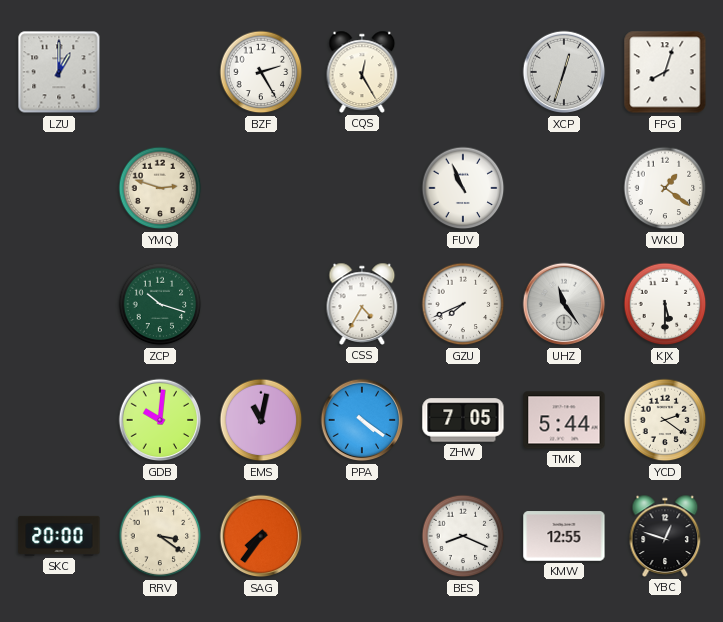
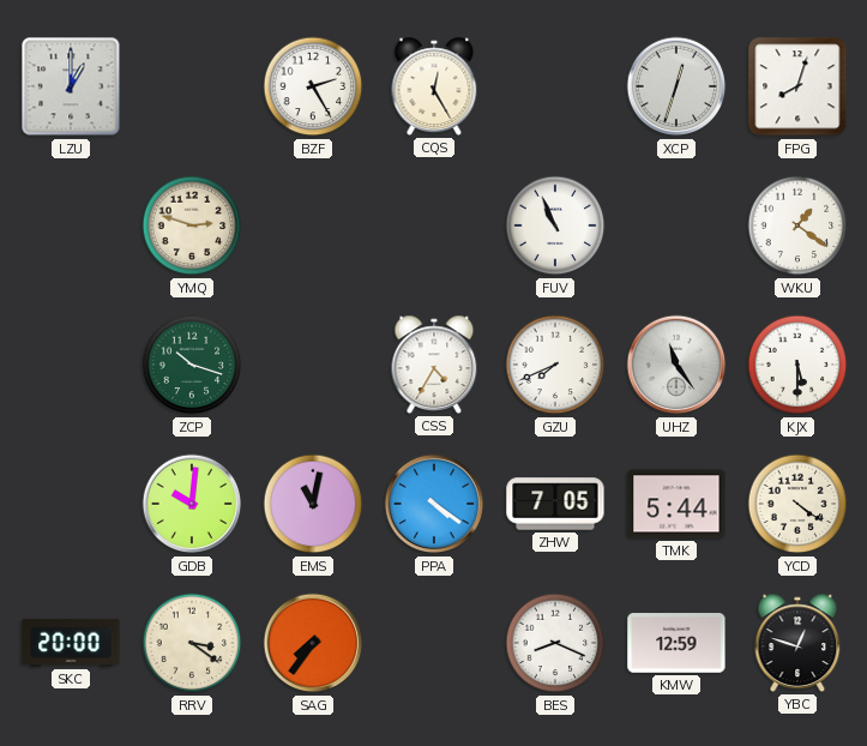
YCD: 2:21 -> 4:21
KMW: 12:55 -> 12:59
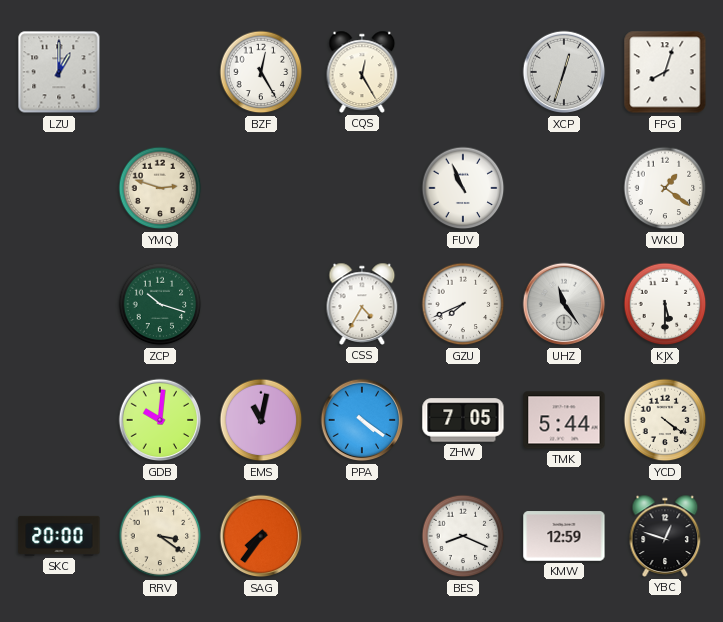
BZF: 2:25 -> 12:25
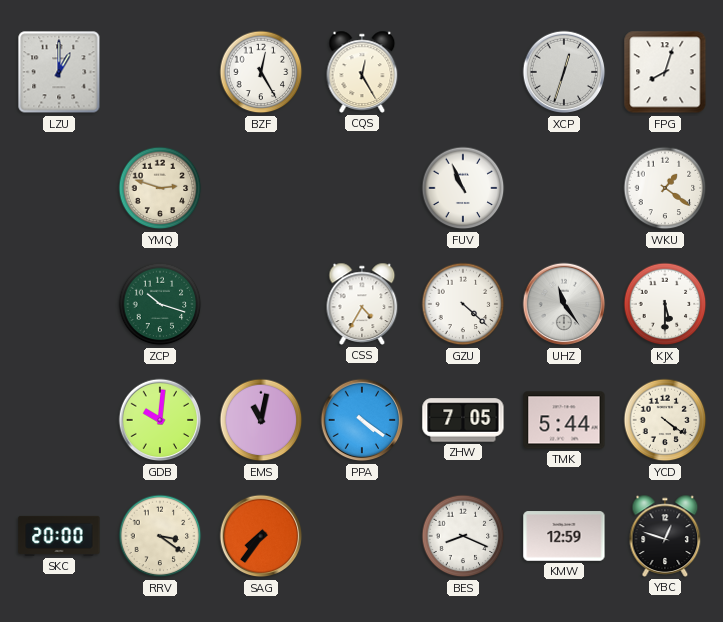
GZU: 7:41 -> 4:22
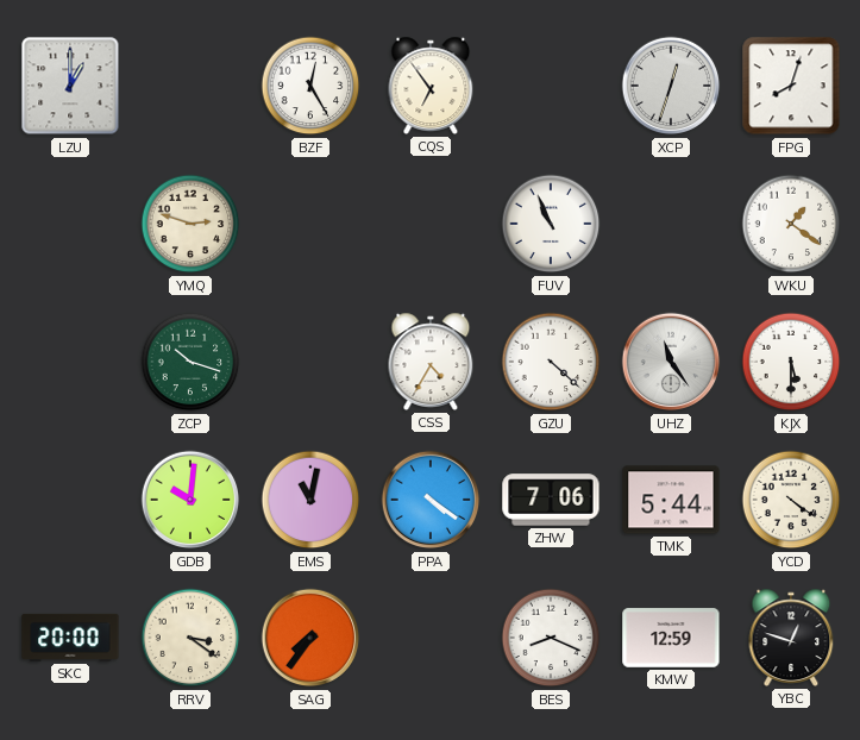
CQS: 12:25 -> 6:54
ZHW: 7:05 -> 7:06
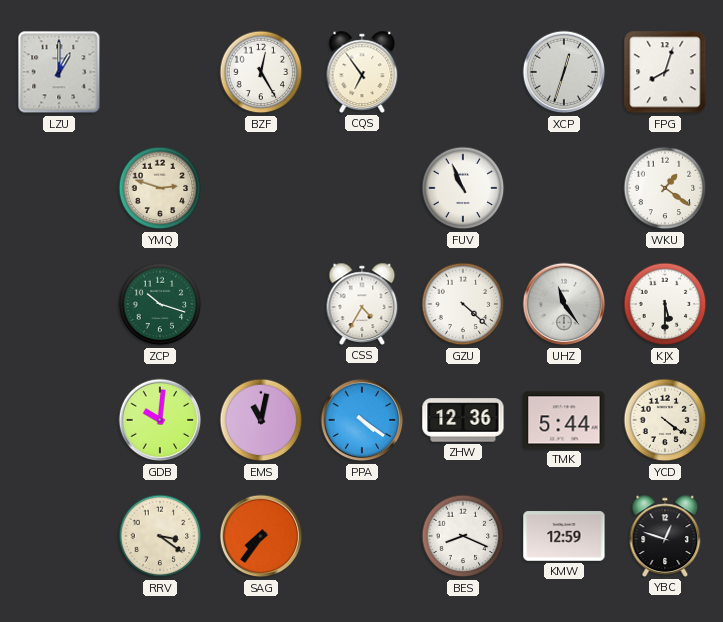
ZHW: 7:06 -> 12:36
SKC: 20:00 -> none
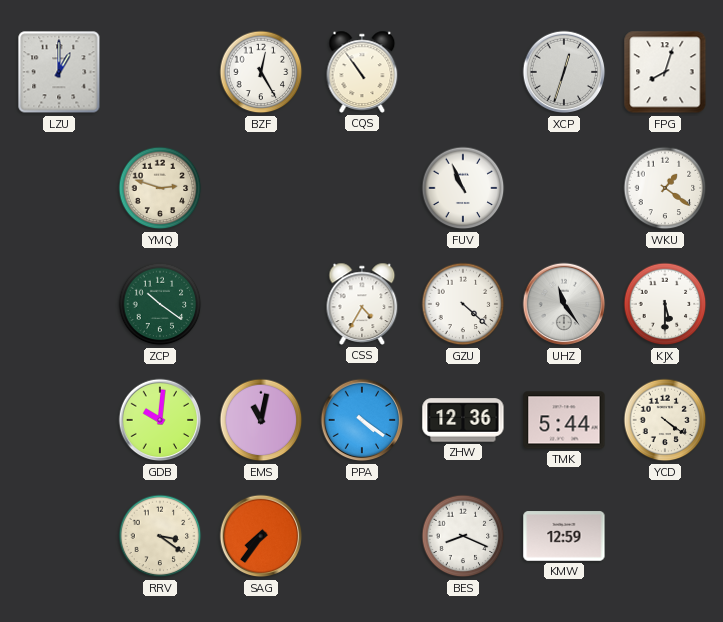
CQS: 6:54 -> 10:54
ZCP: 10:18 -> 10:21
YBC: 12:48 -> none
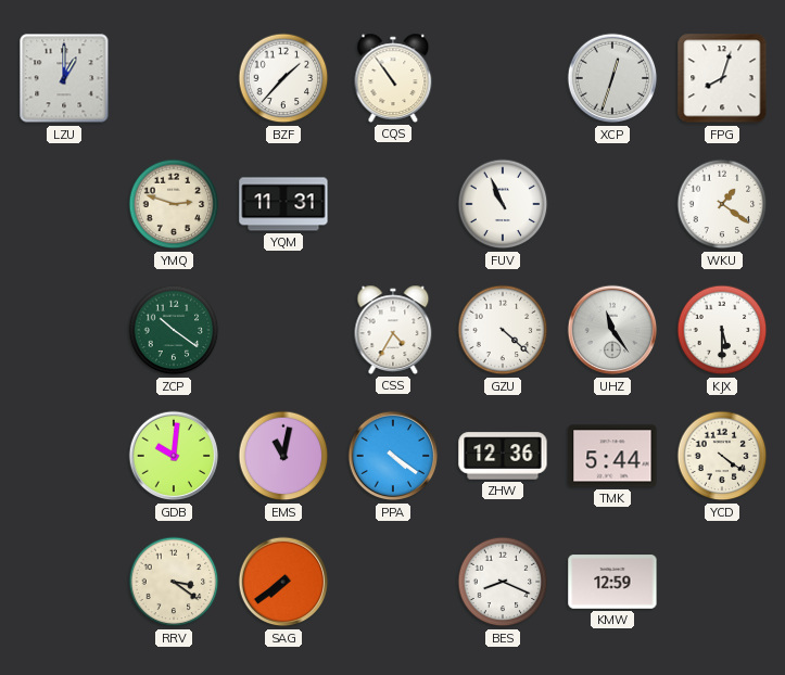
BZF: 12:25 -> 1:37
YQM: none -> 11:31
SAG: 7:36 -> 7:39
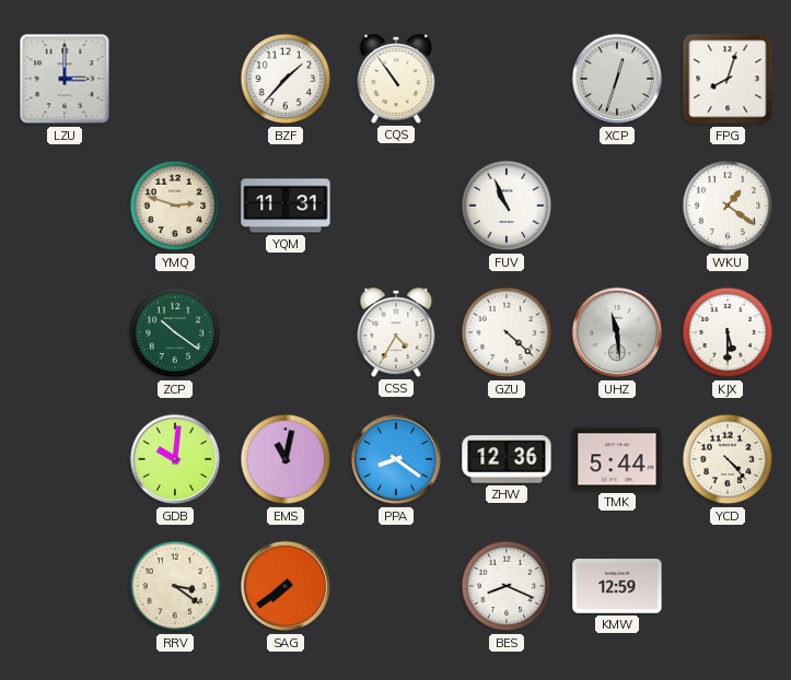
LZU: 1:00 -> 3:00
UHZ: 11:24 -> 11:29
PPA: 4:21 -> 8:21
YCD: 4:21 -> 4:23
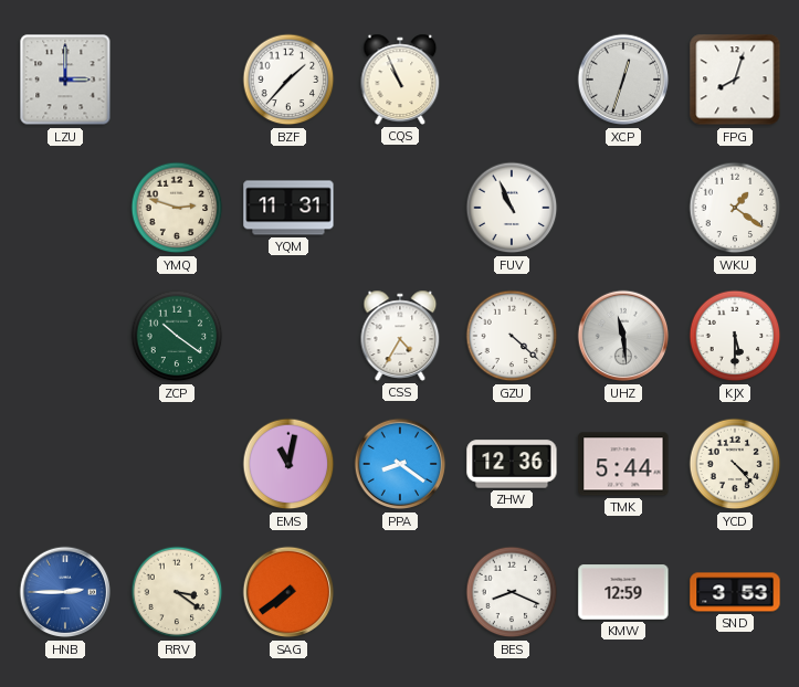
CQS: 10:54 -> 10:56
GDB: 10:01 -> none
HNB: none -> 2:45
SND: none -> 3:53
